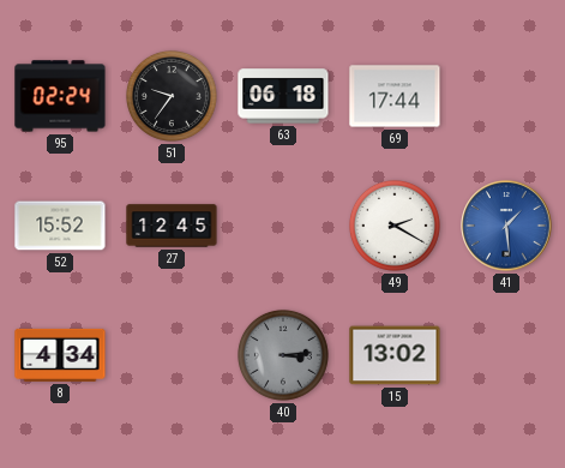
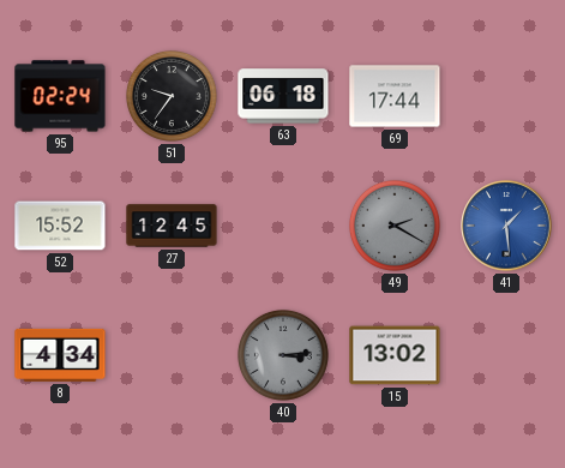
49 dial: white -> grey
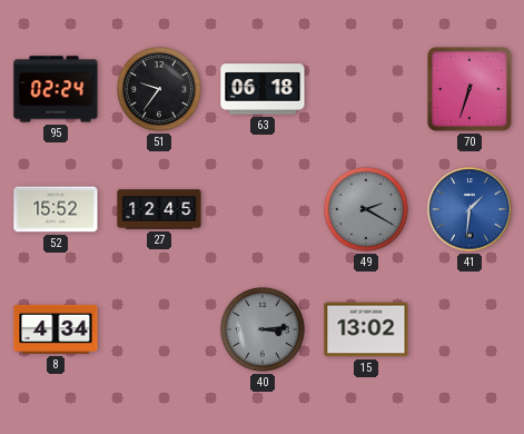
69: 17:44 -> none
70: none -> 6:33
41: 1:29 -> 1:31
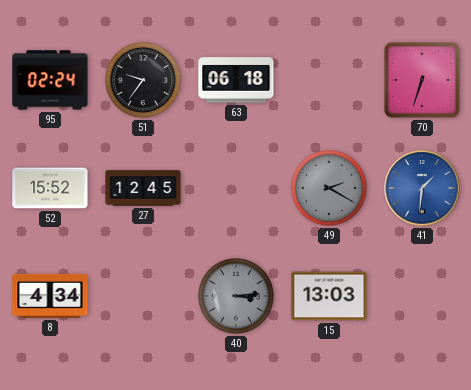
15: 13:02 -> 13:03
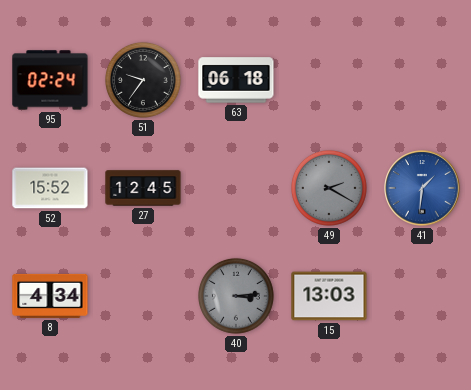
70: 6:33 -> none
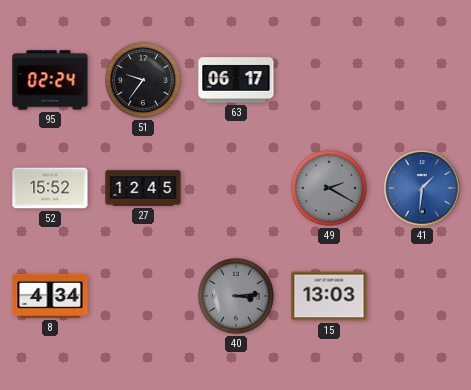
63: 06:18 -> 06:17
